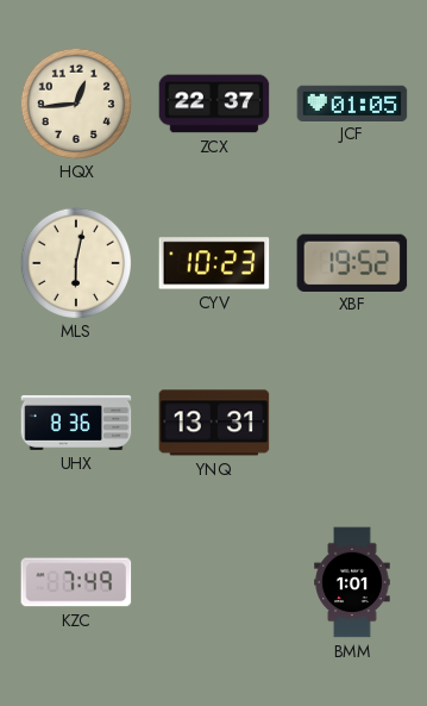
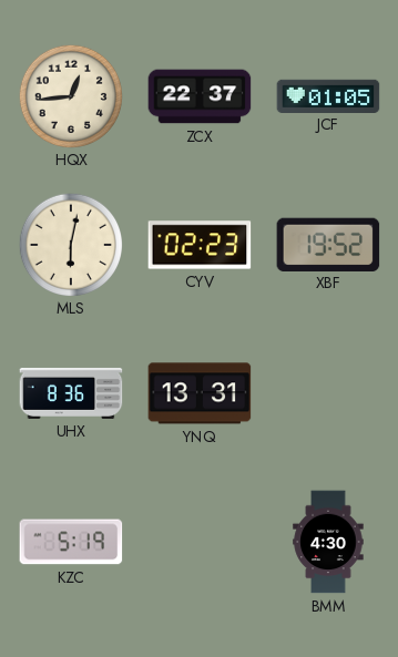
CYV: 10:23 -> 02:23
KZC: 7:49 -> 5:19
BMM: 1:01 -> 4:30
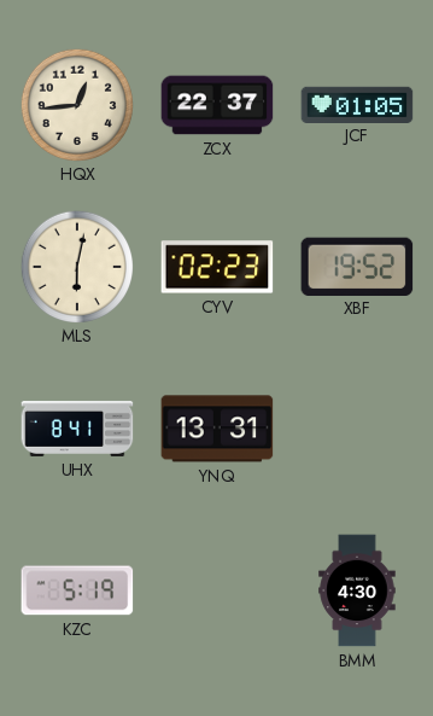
UHX: 8:36 -> 8:41
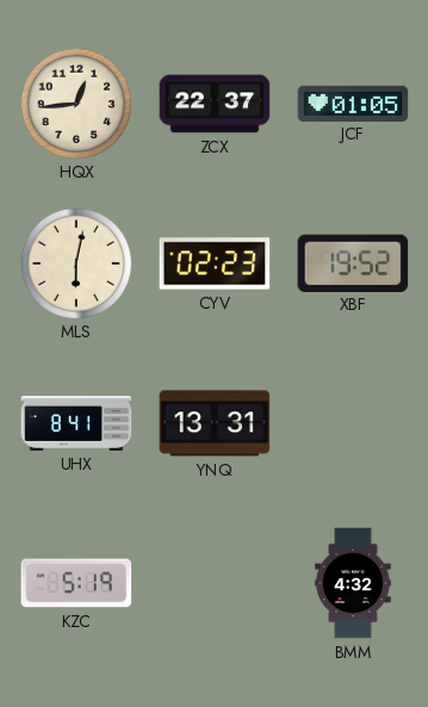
BMM: 4:30 -> 4:32
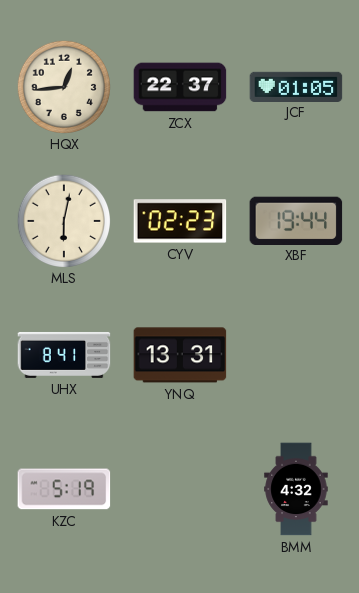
XBF: 19:52 -> 19:44
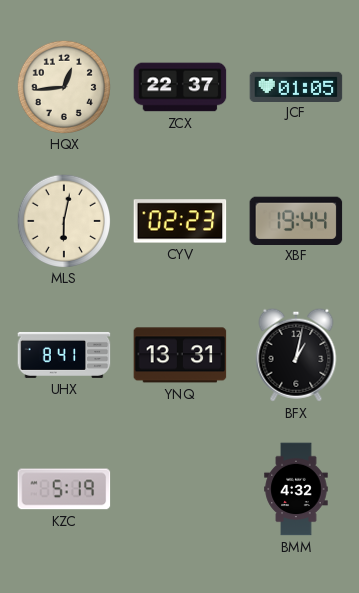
BFX: none -> 1:02
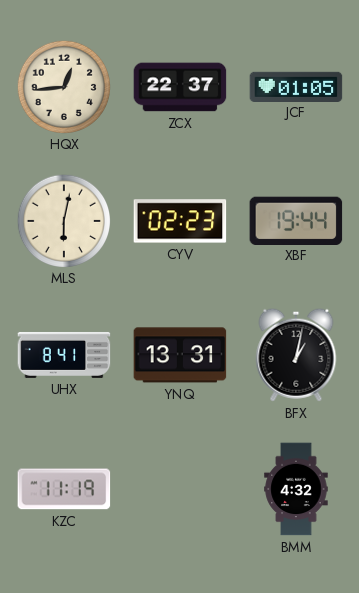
KZC: 5:19 -> 11:19
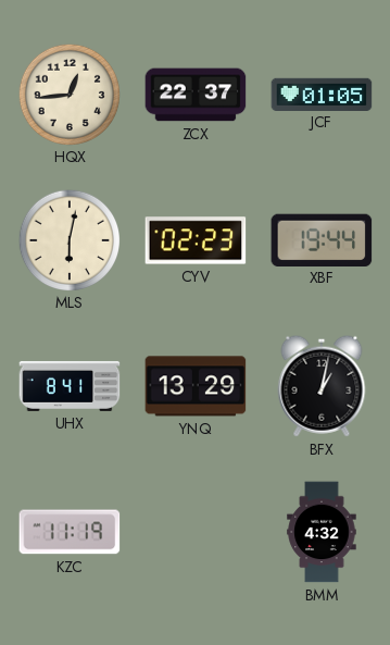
YNQ: 13:31 -> 13:29
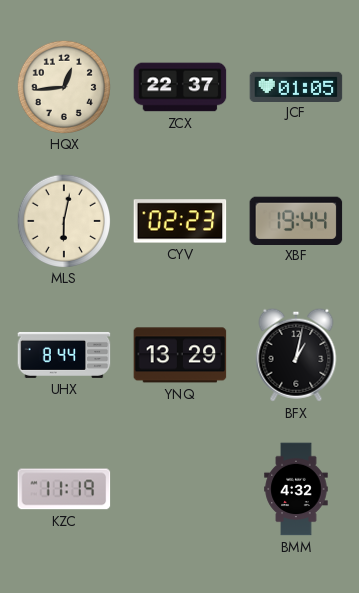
UHX: 8:41 -> 8:44
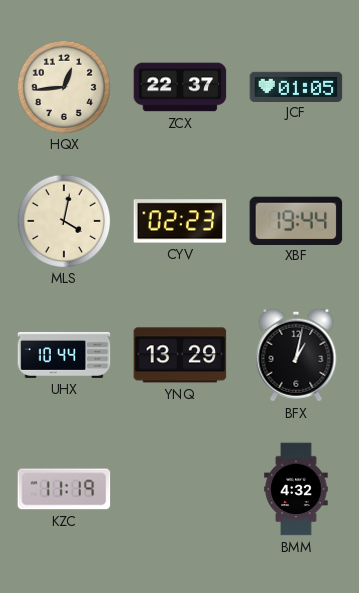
MLS: 6:02 -> 4:02
UHX: 8:44 -> 10:44
